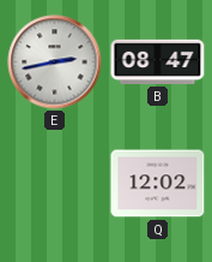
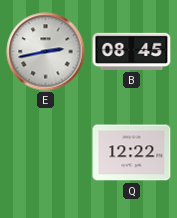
B: 08:47 -> 08:45
Q: 12:02 -> 12:22
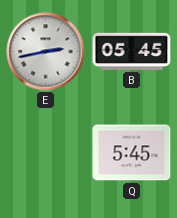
B: 08:45 -> 05:45
Q: 12:22 -> 5:45
